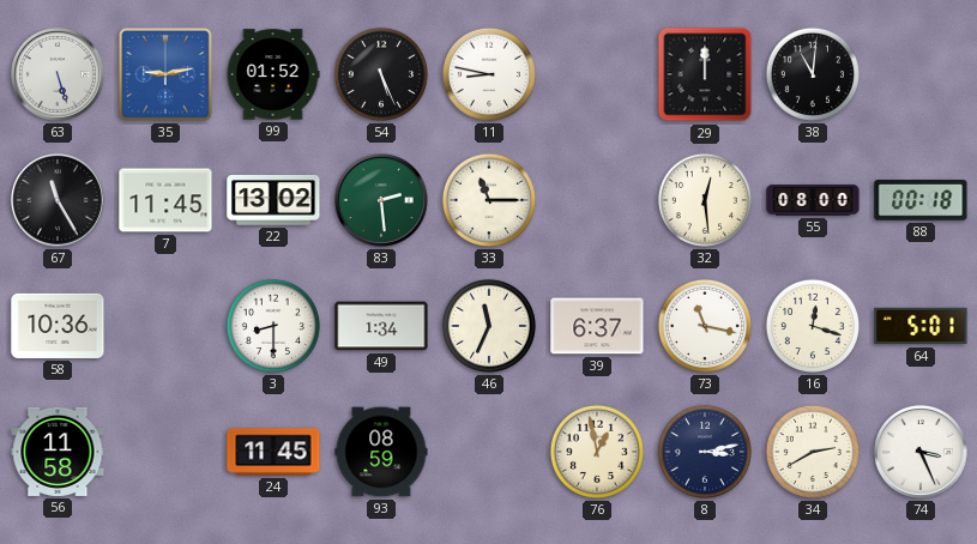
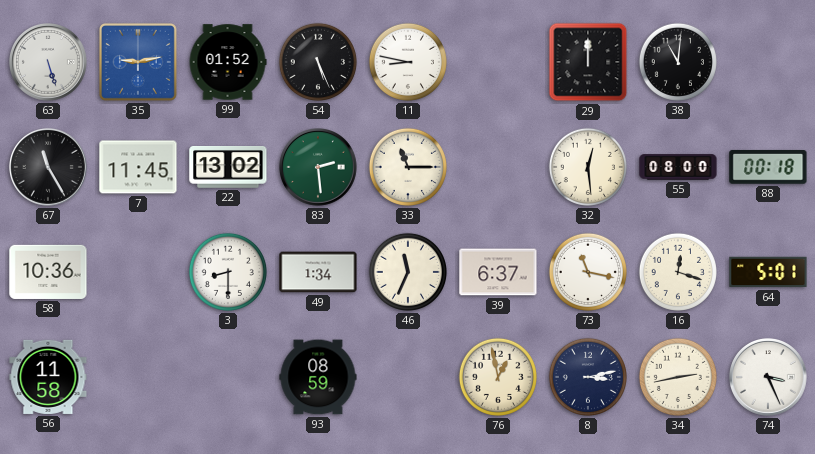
24: 11:45 -> none
34: 2:40 -> 2:43
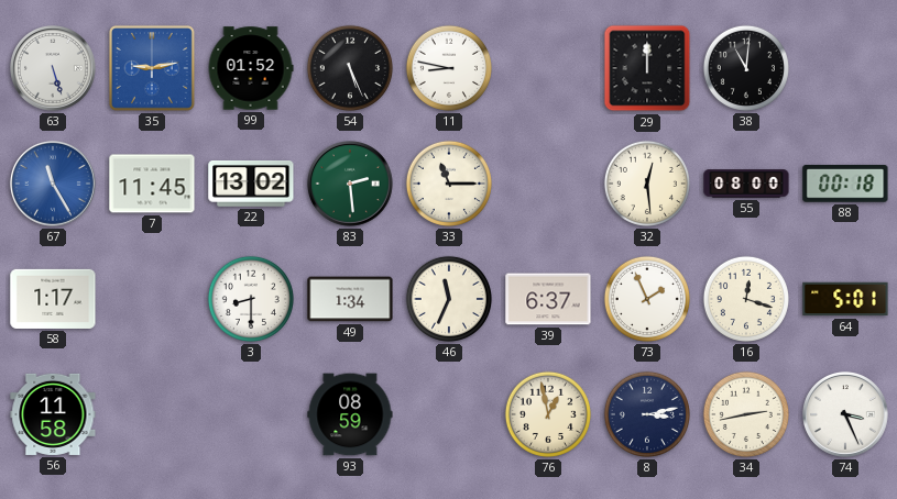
67 dial: black -> blue
58: 10:36 -> 1:17
73: 11:17 -> 1:56
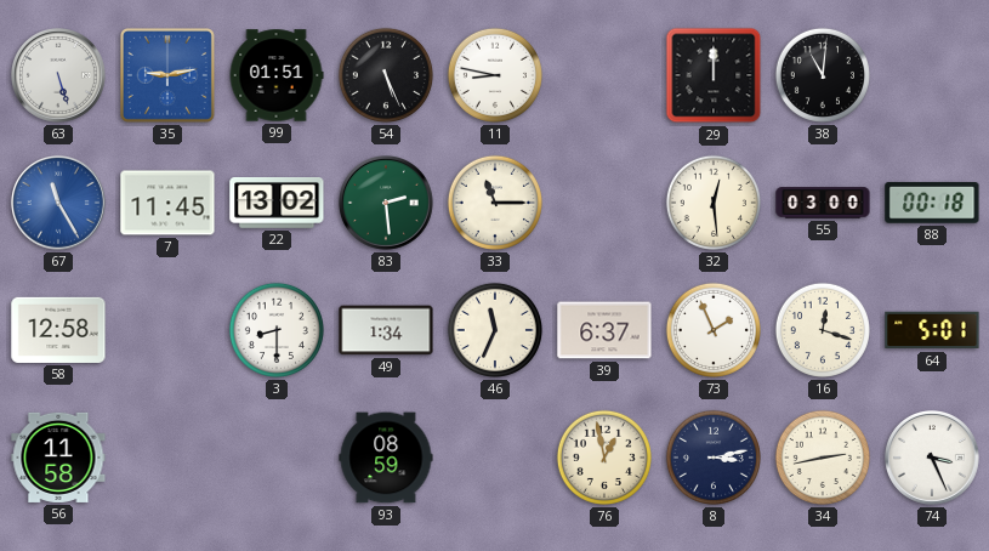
99: 01:52 -> 01:51
55: 08:00 -> 03:00
58: 1:17 -> 12:58
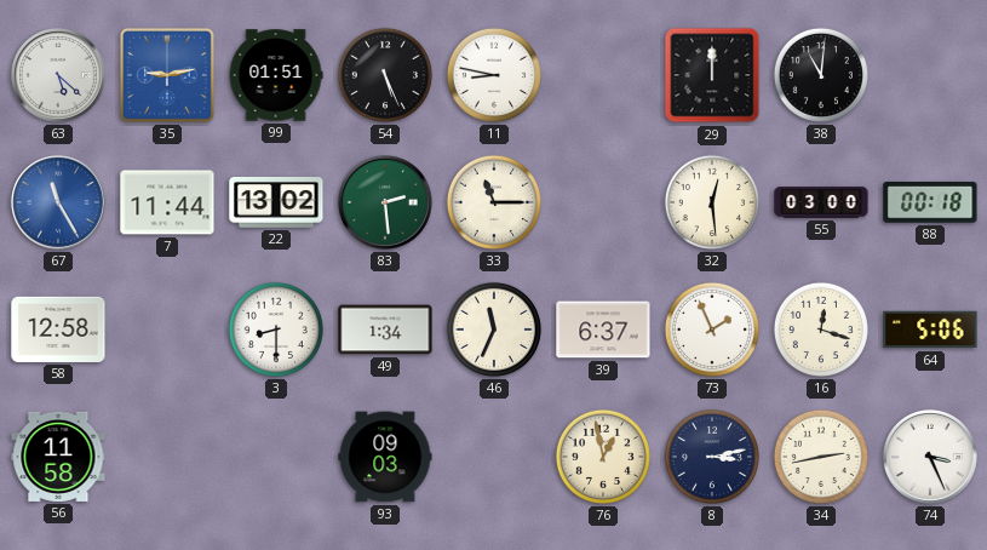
63: 5:27 -> 5:22
7: 11:45 -> 11:44
64: 5:01 -> 5:06
93: 08:59 -> 09:03
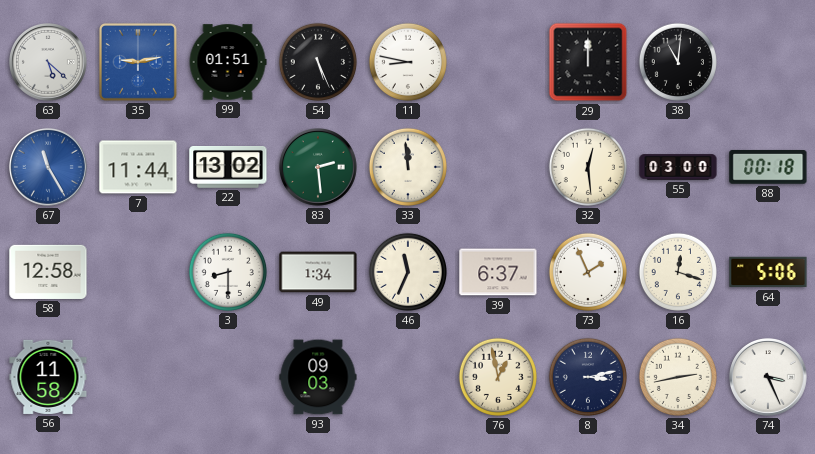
33: 11:15 -> 11:59
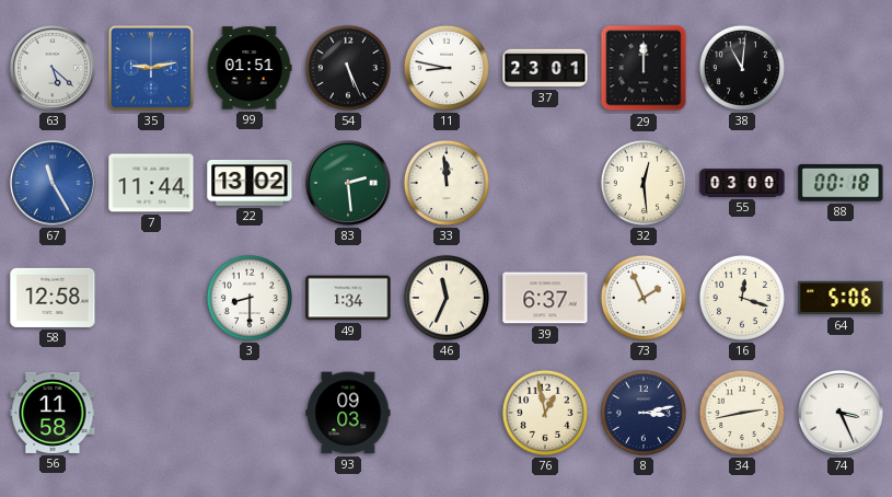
37: none -> 23:01
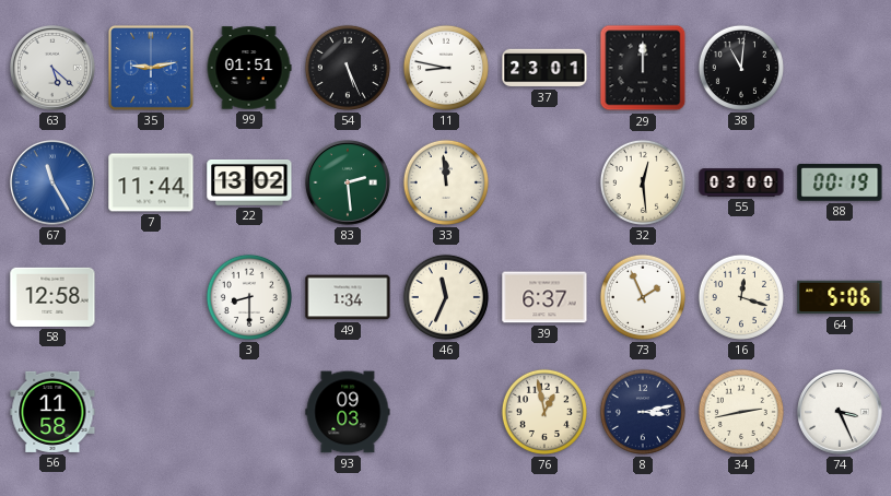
88: 00:18 -> 00:19
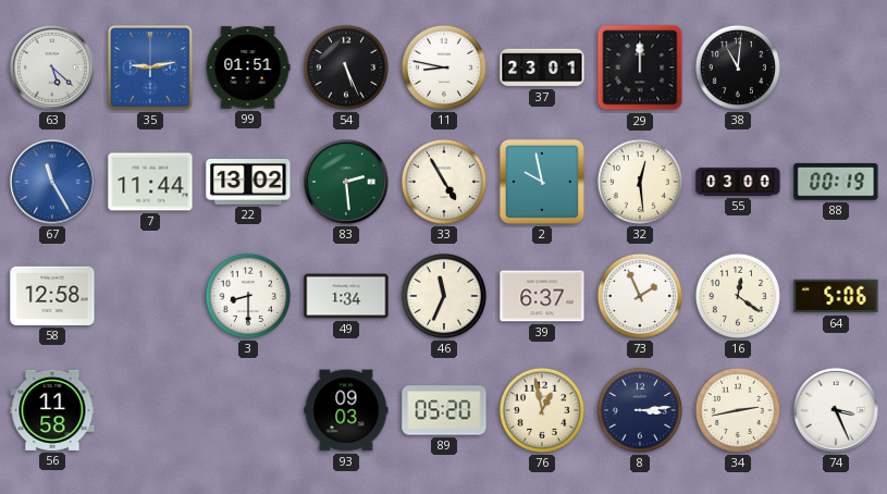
33: 11:59 -> 4:55
2: none -> 9:58
16: 12:18 -> 12:21
89: none -> 05:20
8: 3:13 -> 3:14
